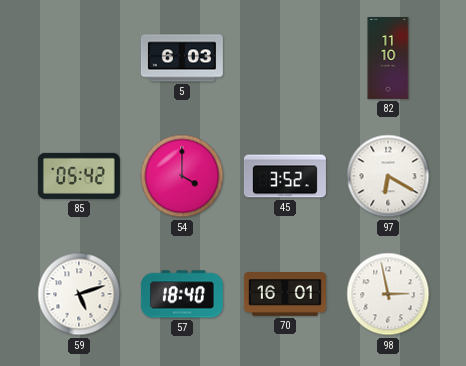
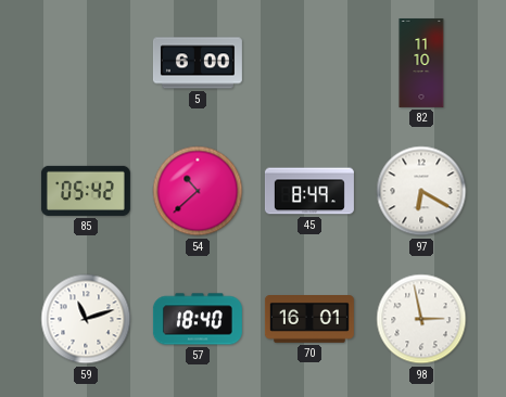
5: 6:03 -> 6:00
54: 4:00 -> 10:38
45: 3:52 -> 8:49
59: 5:12 -> 11:12
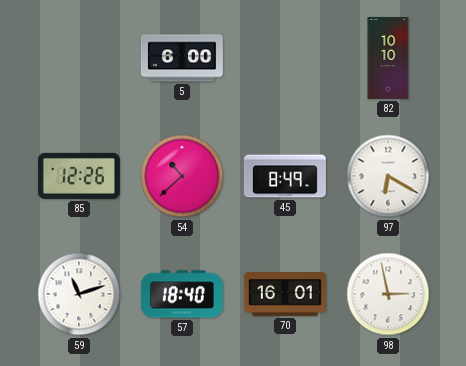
82: 11:10 -> 10:10
85: 05:42 -> 12:26
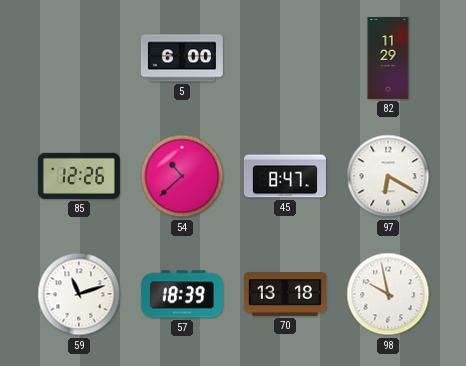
82: 10:10 -> 11:29
45: 8:49 -> 8:47
57: 18:40 -> 18:39
70: 16:01 -> 13:18
98: 2:58 -> 9:58
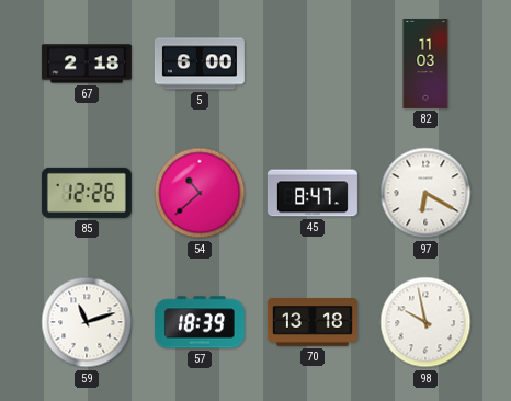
67: none -> 2:18
82: 11:29 -> 11:03
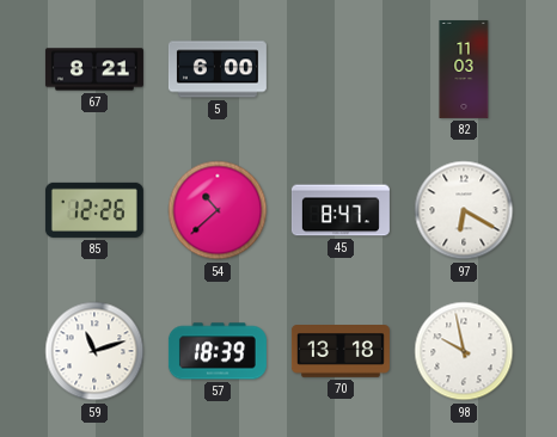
67: 2:18 -> 8:21
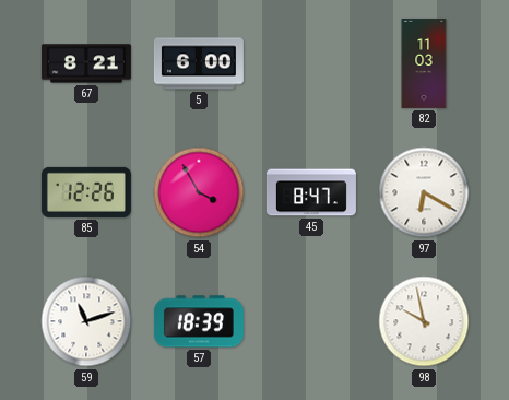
54: 10:38 -> 3:55
70: 13:18 -> none
